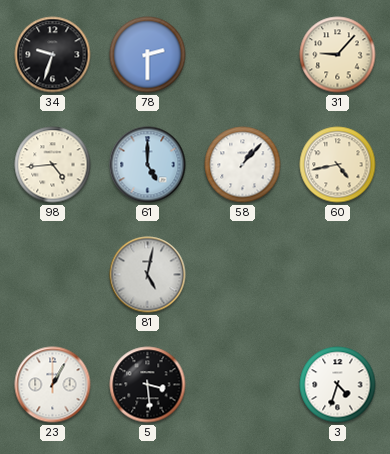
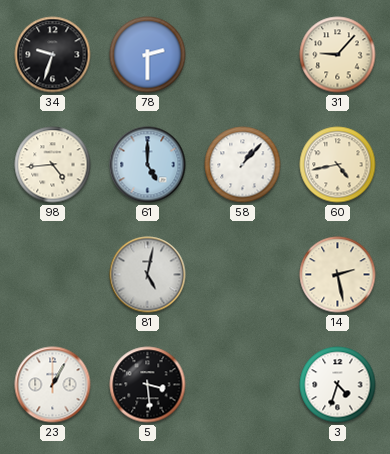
14: none -> 2:28
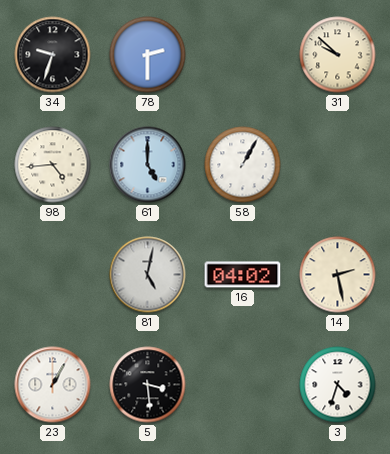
31: 9:07 -> 9:52
58: 1:07 -> 1:05
60: 4:43 -> none
16: none -> 04:02
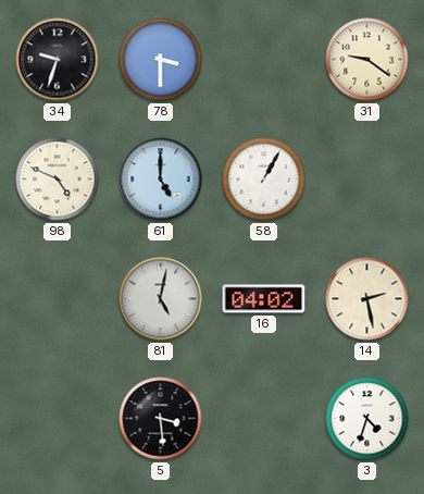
78: 2:30 -> 3:30
31: 9:52 -> 9:21
98: 4:44 -> 4:49
23: 1:05 -> none
